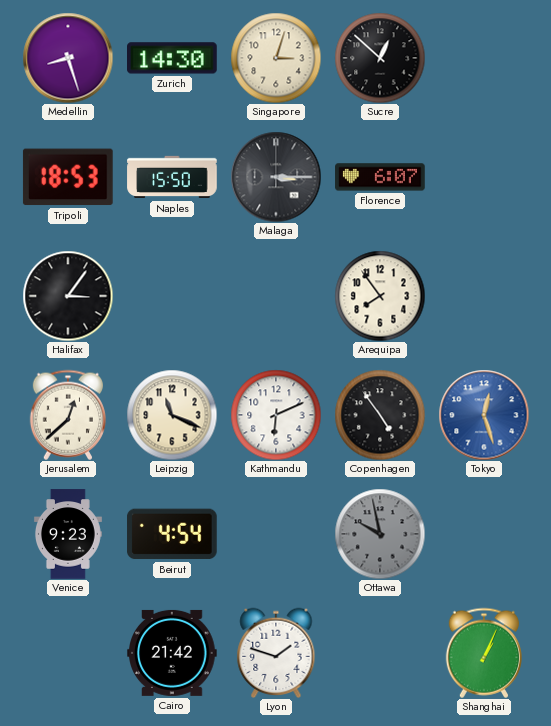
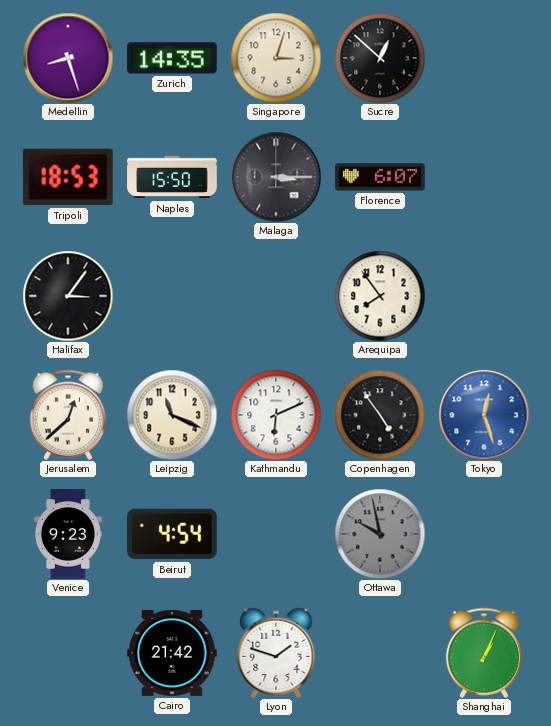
Zurich: 14:30 -> 14:35
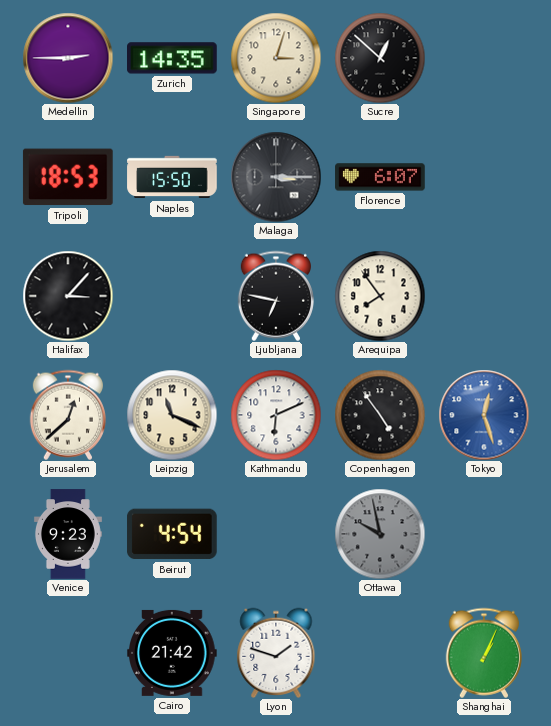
Medellin: 8:27 -> 2:45
Halifax: 3:06 -> 3:07
Ljubljana: none -> 6:47
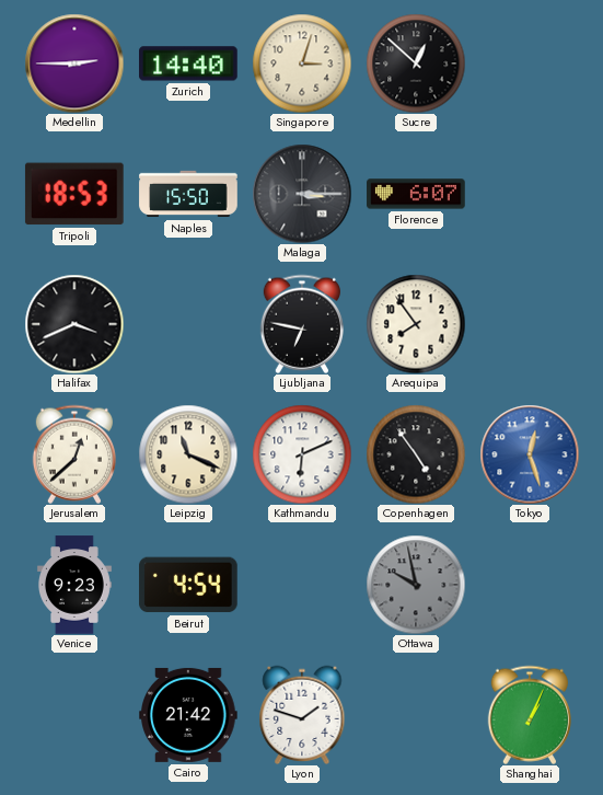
Zurich: 14:35 -> 14:40
Halifax: 3:07 -> 3:41
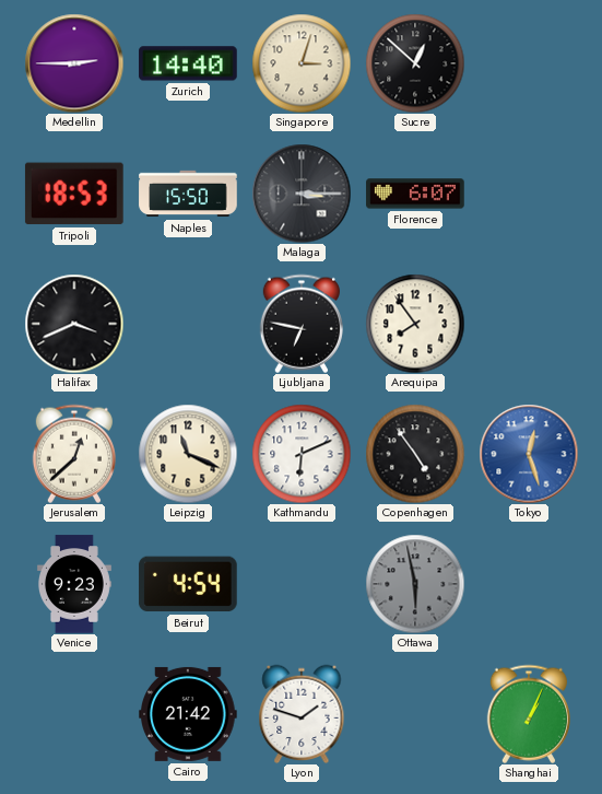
Ottawa: 9:58 -> 5:58
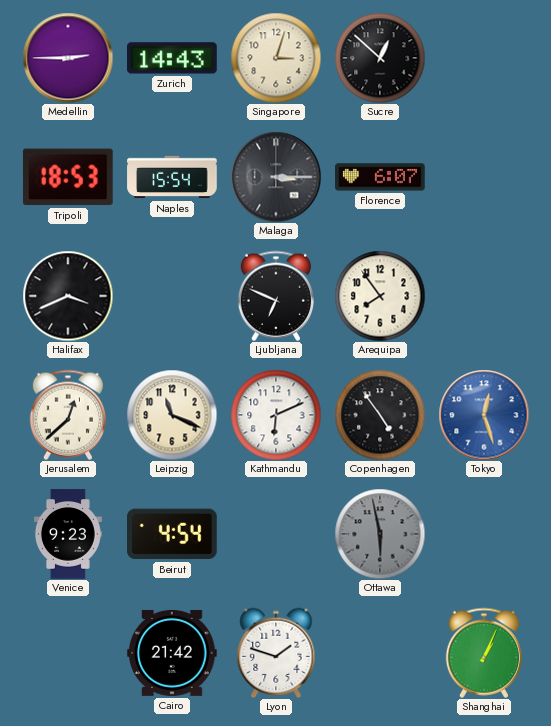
Zurich: 14:40 -> 14:43
Naples: 15:50 -> 15:54
Ljubljana: 6:47 -> 6:49
